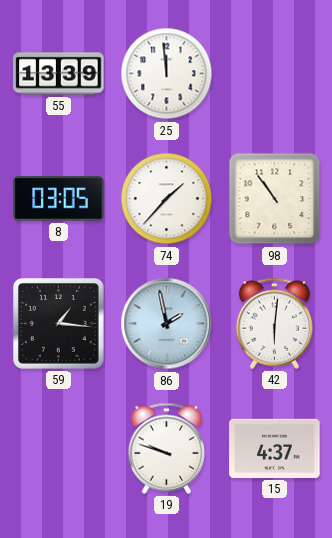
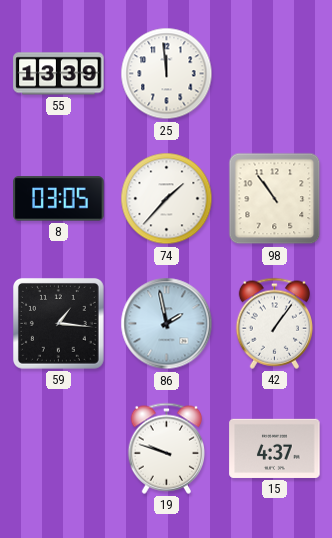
42: 6:01 -> 1:06
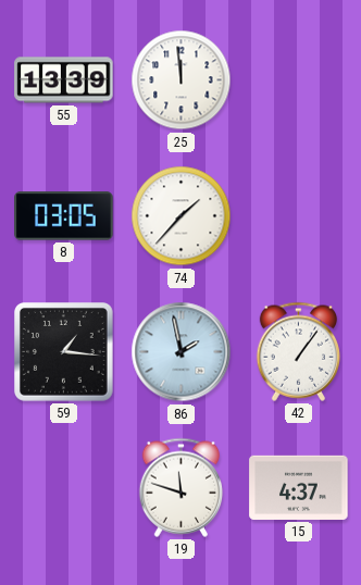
98: 10:54 -> none
19: 9:48 -> 11:48
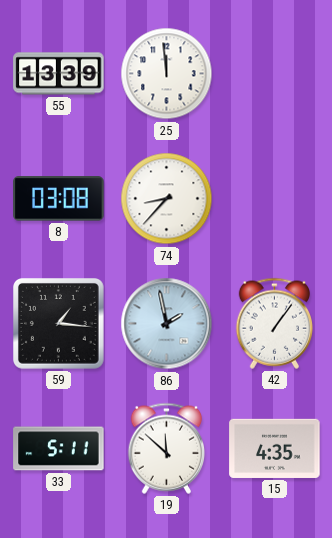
8: 03:05 -> 03:08
74: 1:37 -> 8:37
33: none -> 5:11
19: 11:48 -> 11:52
15: 4:37 -> 4:35
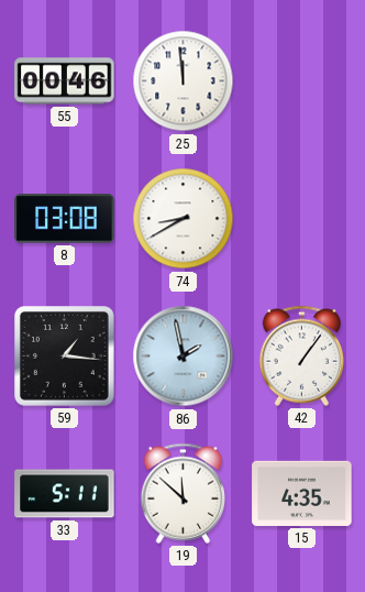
55: 13:39 -> 00:46
74: 8:37 -> 8:40
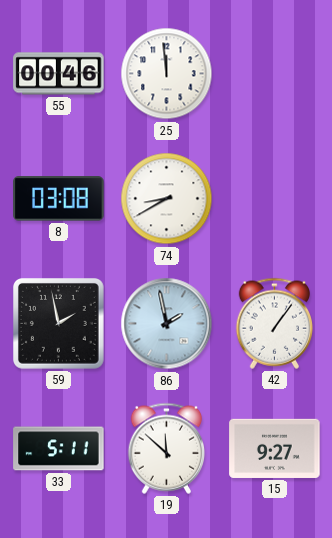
59: 1:16 -> 1:58
15: 4:35 -> 9:27
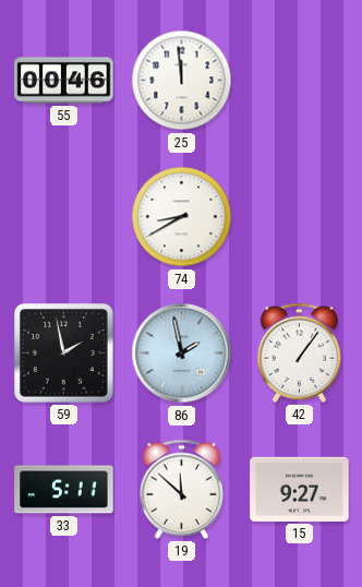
8: 03:08 -> none
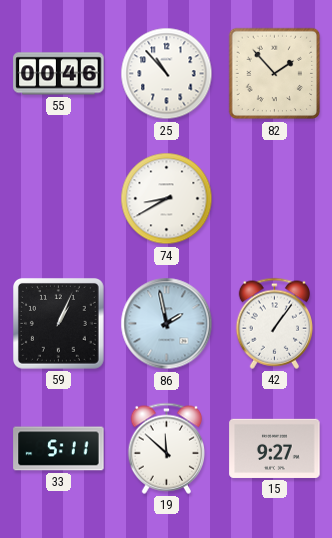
25: 11:59 -> 10:53
82: none -> 1:53
59: 1:58 -> 1:04
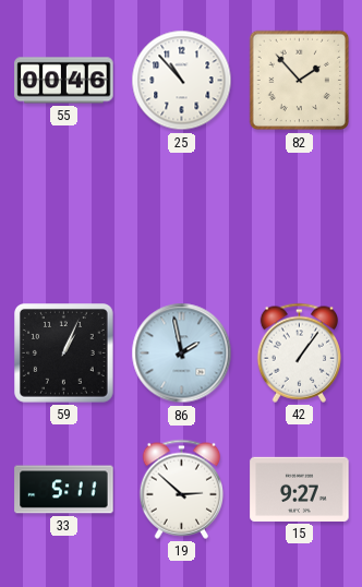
74: 8:40 -> none
19: 11:52 -> 2:52
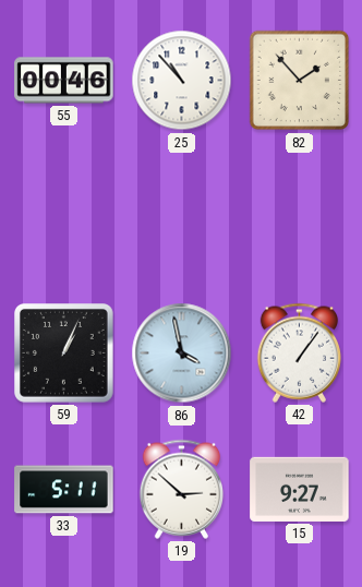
86: 1:58 -> 3:58
